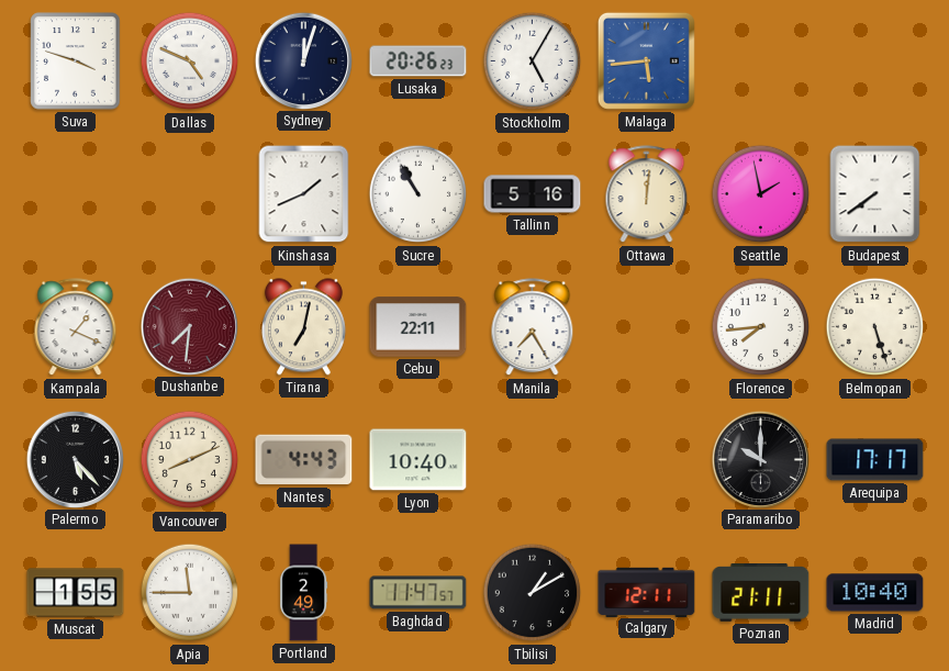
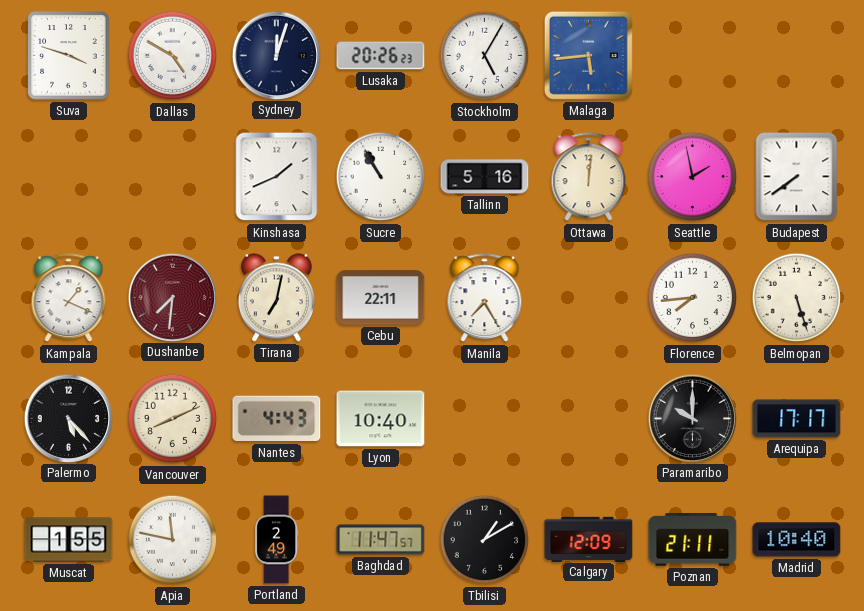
Dallas: 4:49 -> 4:50
Apia: 11:45 -> 11:47
Calgary: 12:11 -> 12:09
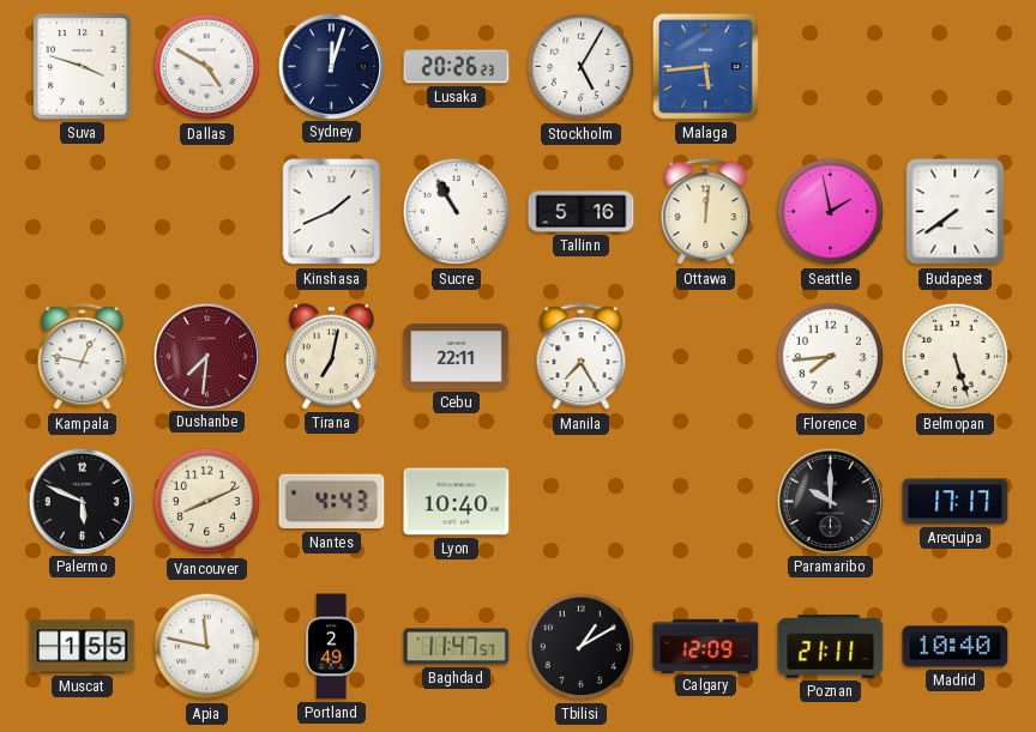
Kampala: 1:19 -> 12:47
Palermo: 5:23 -> 5:49
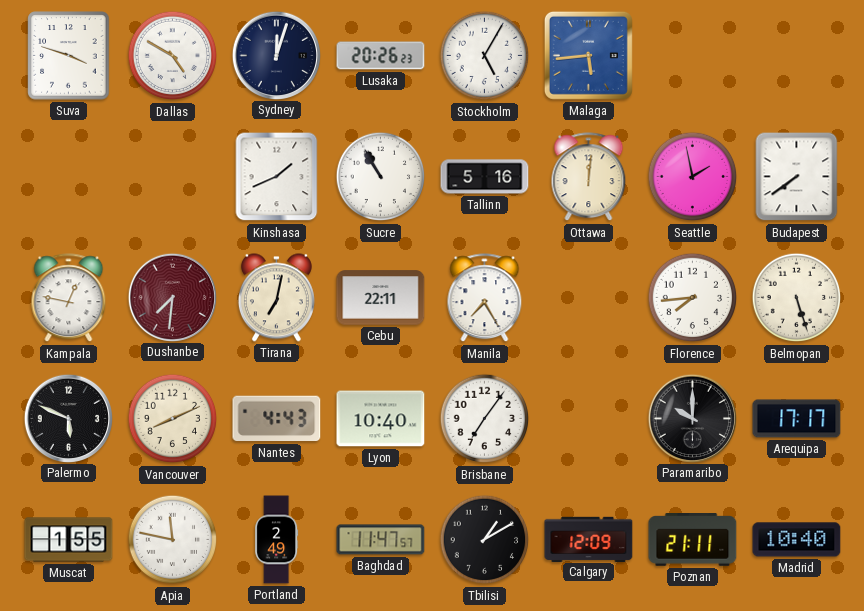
Brisbane: none -> 7:06
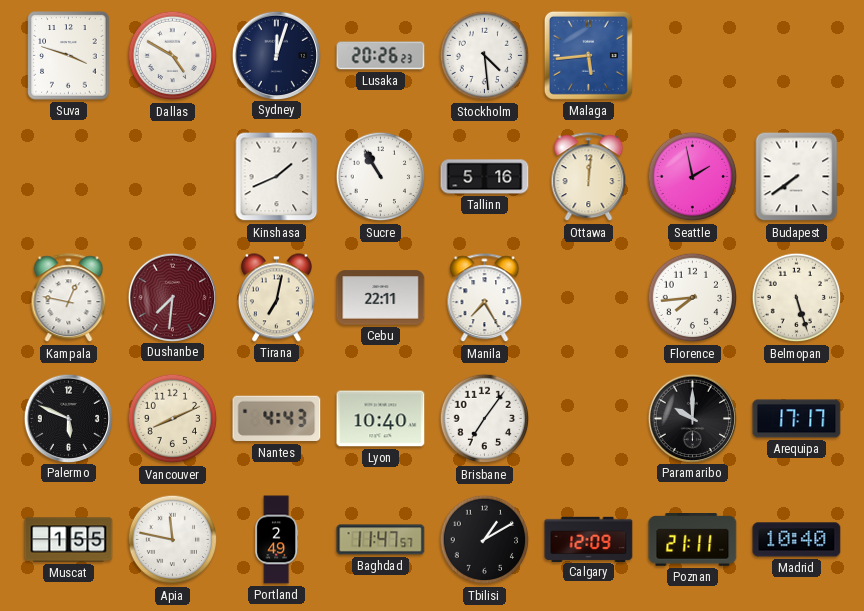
Stockholm: 5:05 -> 4:29
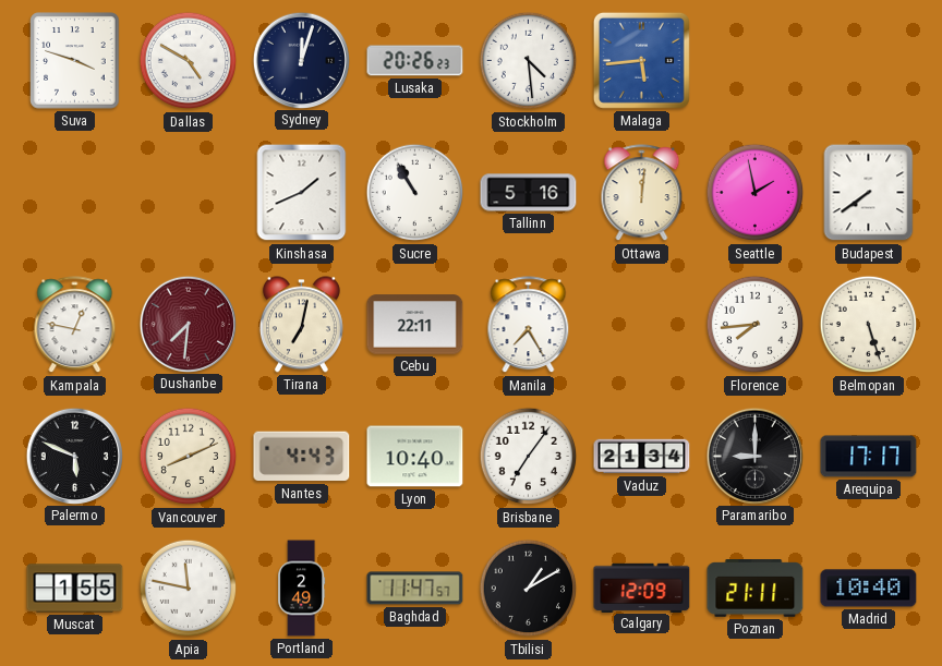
Vaduz: none -> 21:34
Paramaribo: 10:00 -> 9:00
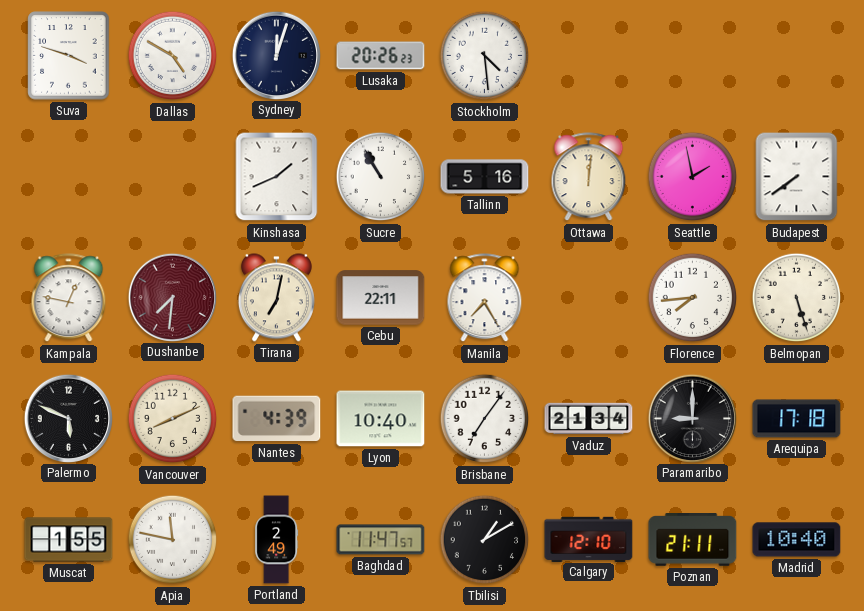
Malaga: 5:44 -> none
Nantes: 4:43 -> 4:39
Arequipa: 17:17 -> 17:18
Calgary: 12:09 -> 12:10
